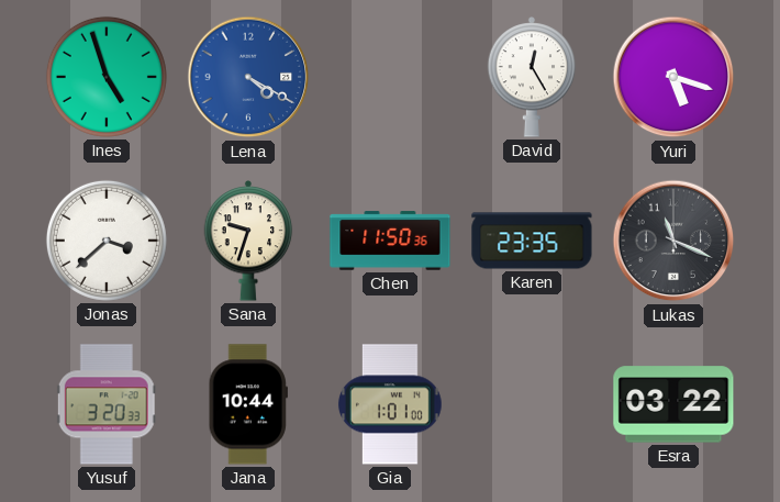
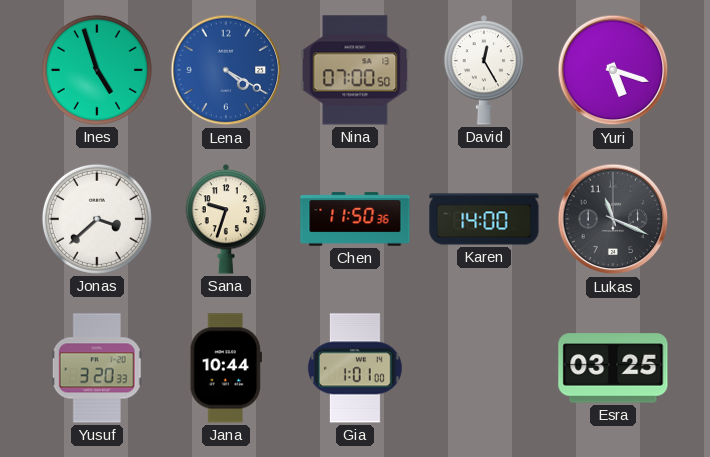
Nina: none -> 07:00
Karen: 23:35 -> 14:00
Esra: 03:22 -> 03:25
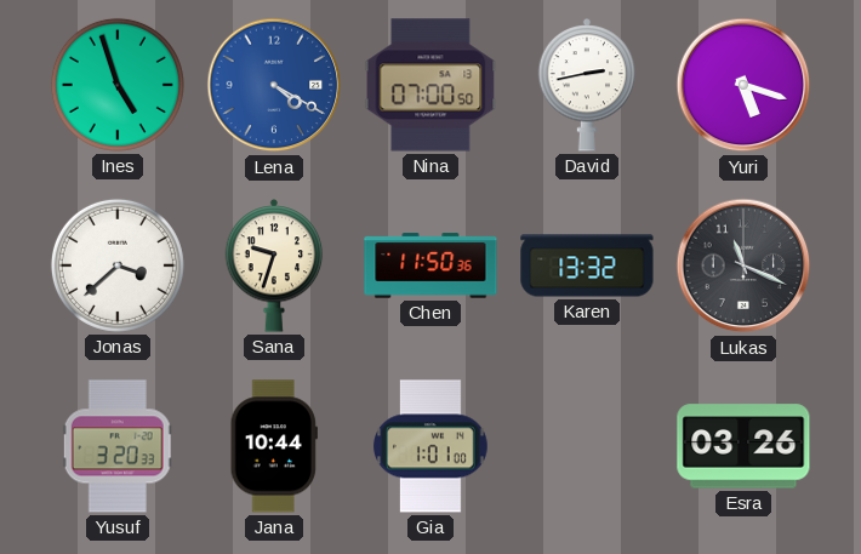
David: 12:25 -> 2:43
Karen: 14:00 -> 13:32
Esra: 03:25 -> 03:26
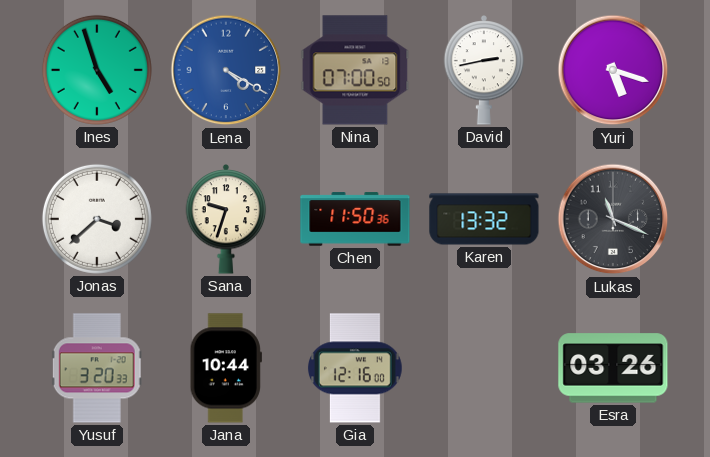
Gia: 1:01 -> 12:16
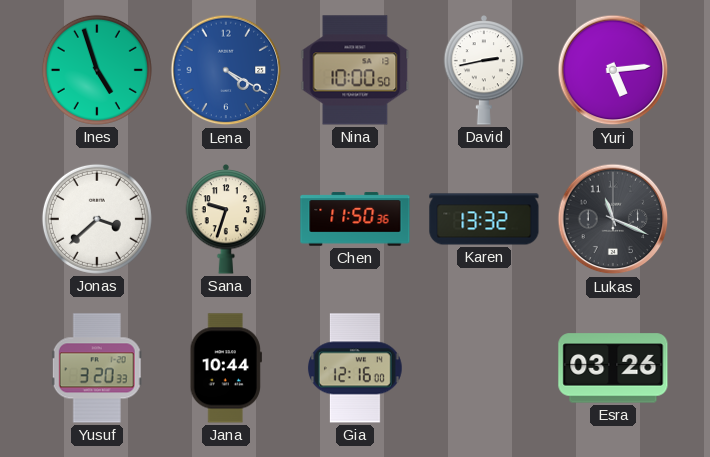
Nina: 07:00 -> 10:00
Yuri: 5:18 -> 5:14
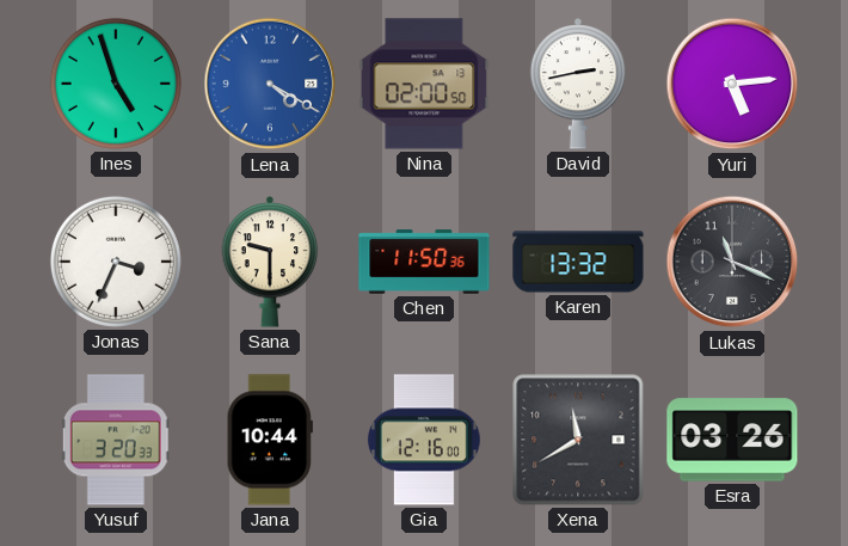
Nina: 10:00 -> 02:00
Jonas: 3:38 -> 3:34
Sana: 9:33 -> 9:30
Xena: none -> 11:40
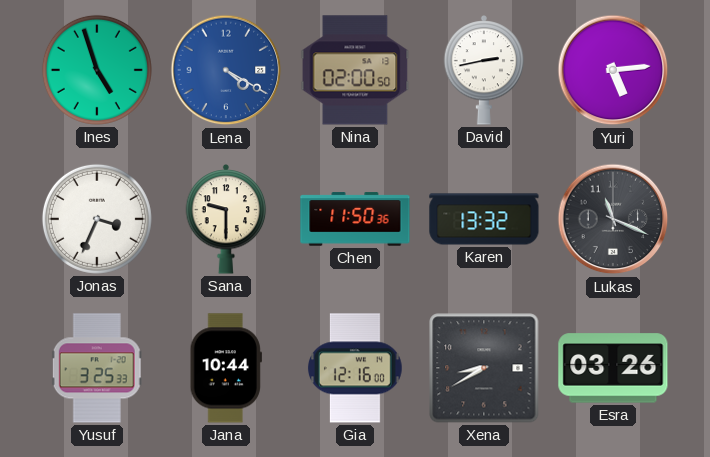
Yusuf: 3:20 -> 3:25
Xena: 11:40 -> 8:40
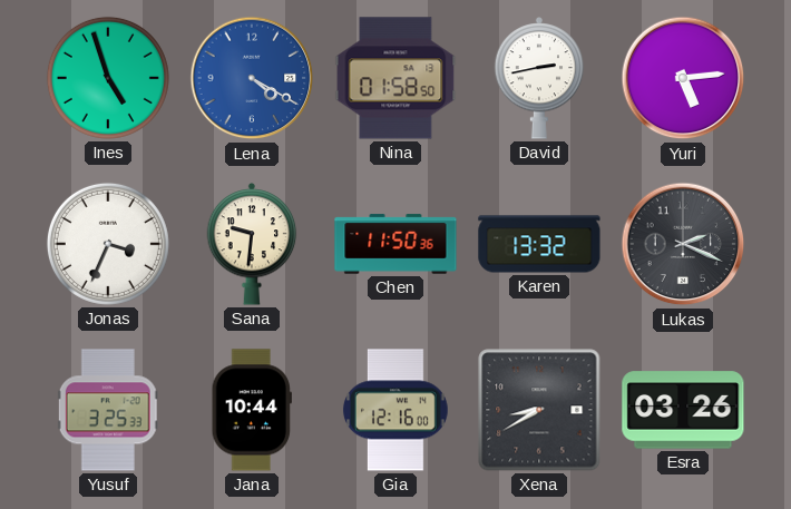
Nina: 02:00 -> 01:58
Sana: 9:30 -> 9:31
Lukas: 11:19 -> 2:19
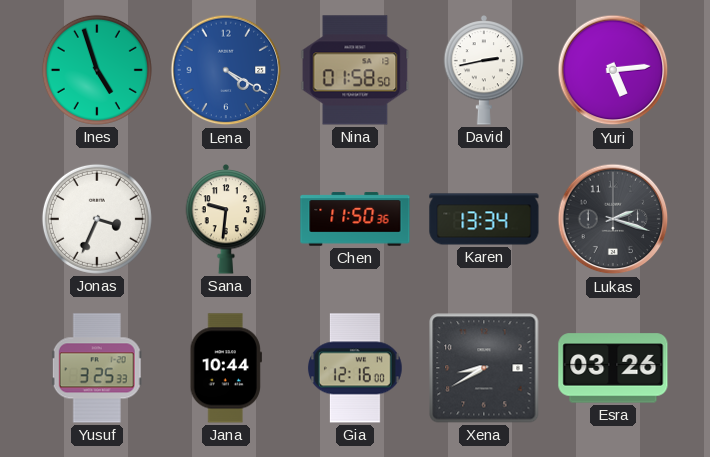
Karen: 13:32 -> 13:34
Lukas: 2:19 -> 2:18
